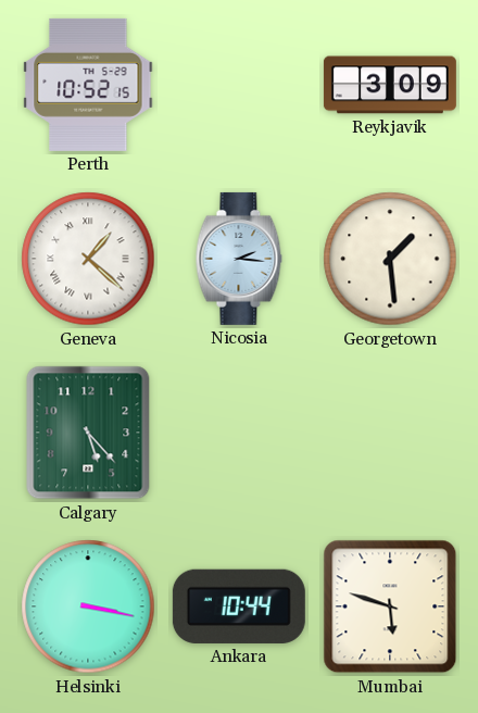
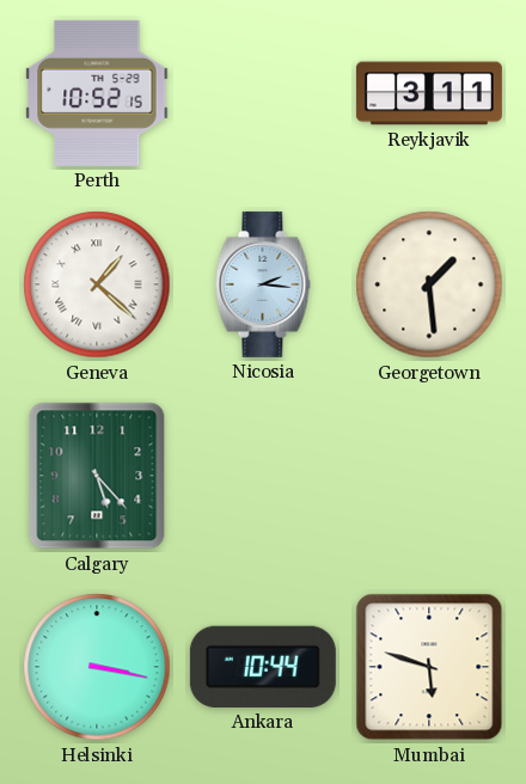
Reykjavik: 3:09 -> 3:11
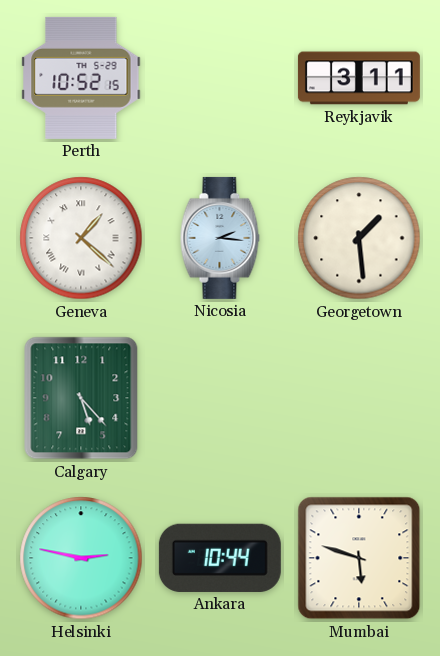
Helsinki: 3:17 -> 2:47
